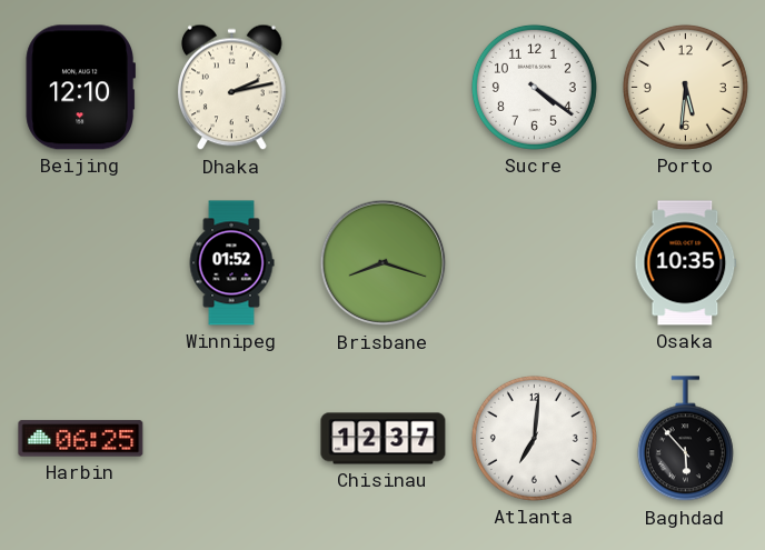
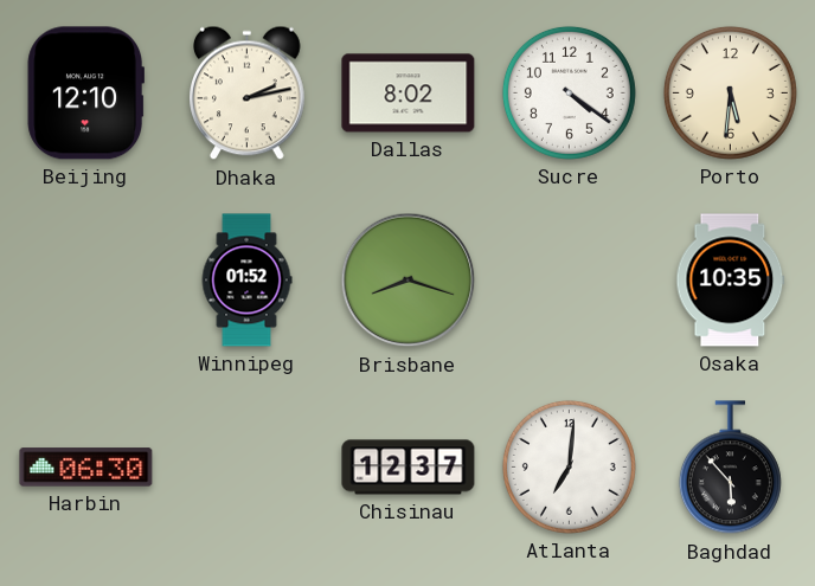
Dallas: none -> 8:02
Harbin: 06:25 -> 06:30
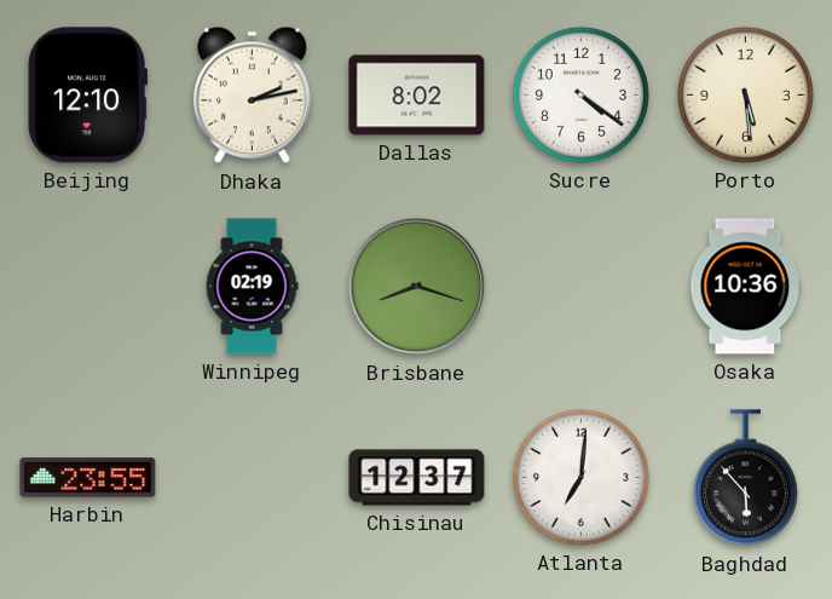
Porto: 5:31 -> 5:29
Winnipeg: 01:52 -> 02:19
Osaka: 10:35 -> 10:36
Harbin: 06:30 -> 23:55
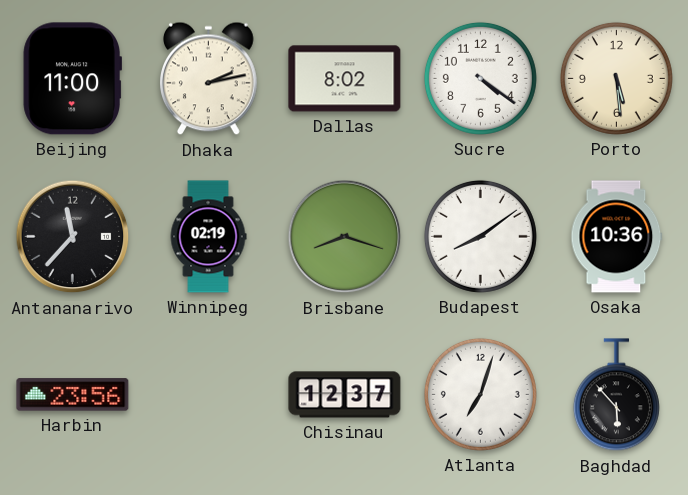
Beijing: 12:10 -> 11:00
Antananarivo: none -> 11:37
Budapest: none -> 8:09
Harbin: 23:55 -> 23:56
Atlanta: 7:01 -> 7:03
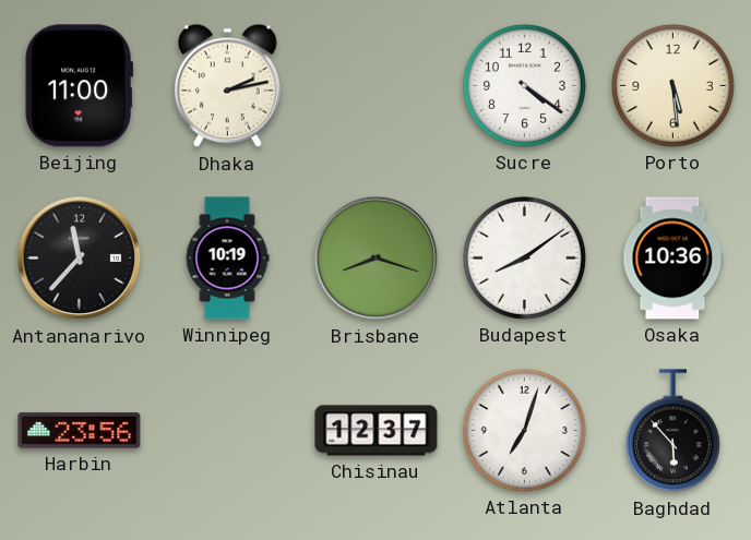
Dallas: 8:02 -> none
Winnipeg: 02:19 -> 10:19
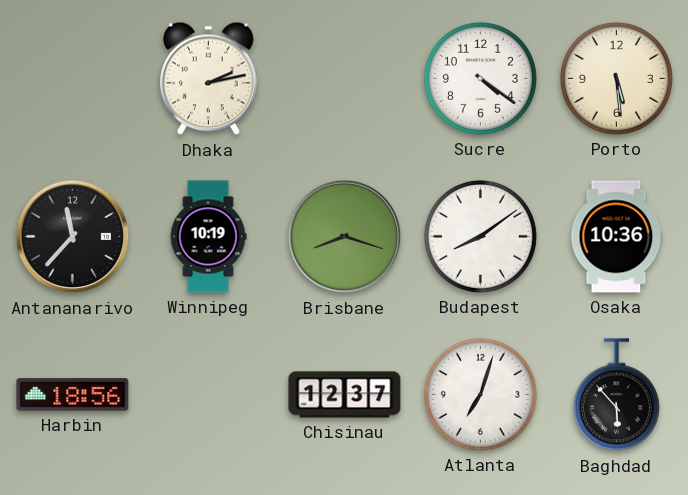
Beijing: 11:00 -> none
Harbin: 23:56 -> 18:56
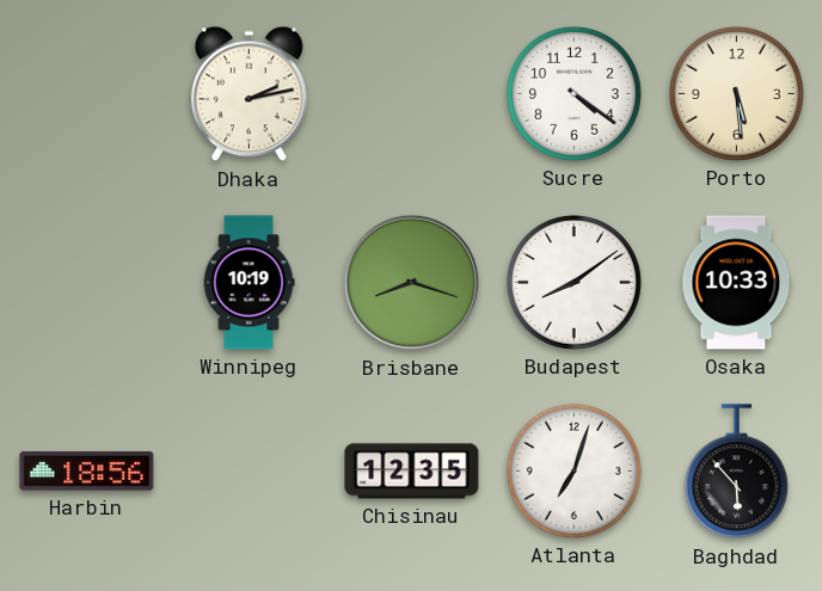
Antananarivo: 11:37 -> none
Osaka: 10:36 -> 10:33
Chisinau: 12:37 -> 12:35
